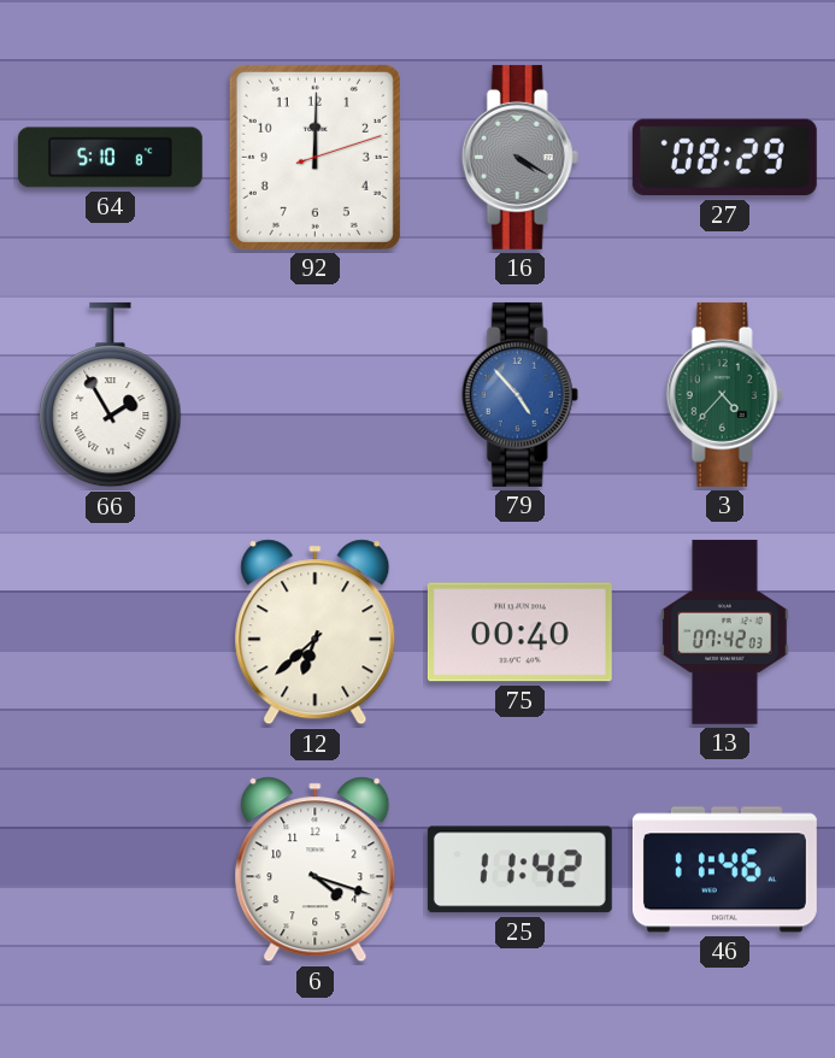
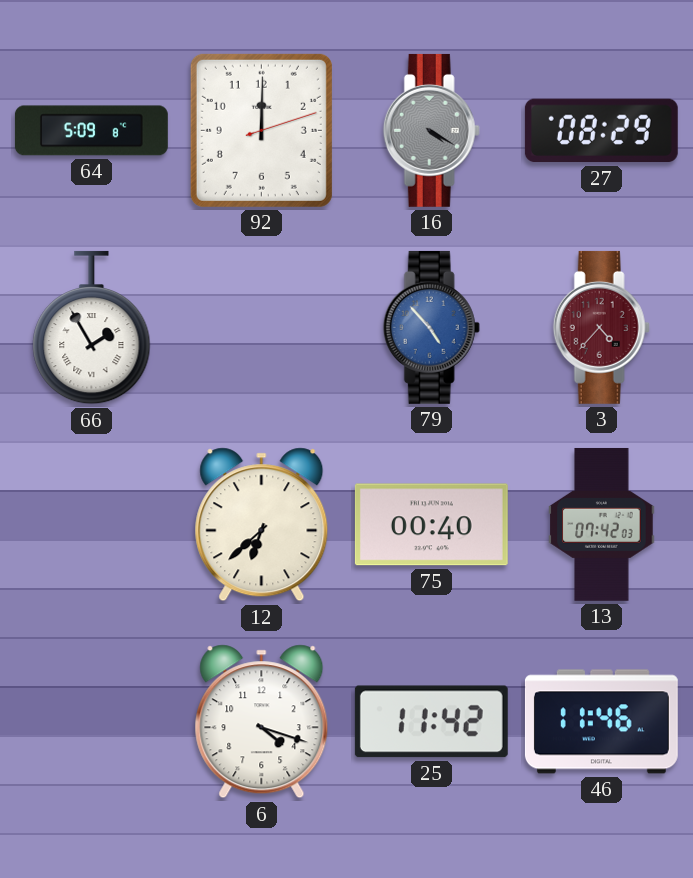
64: 5:10 -> 5:09
3 dial: green -> burgundy
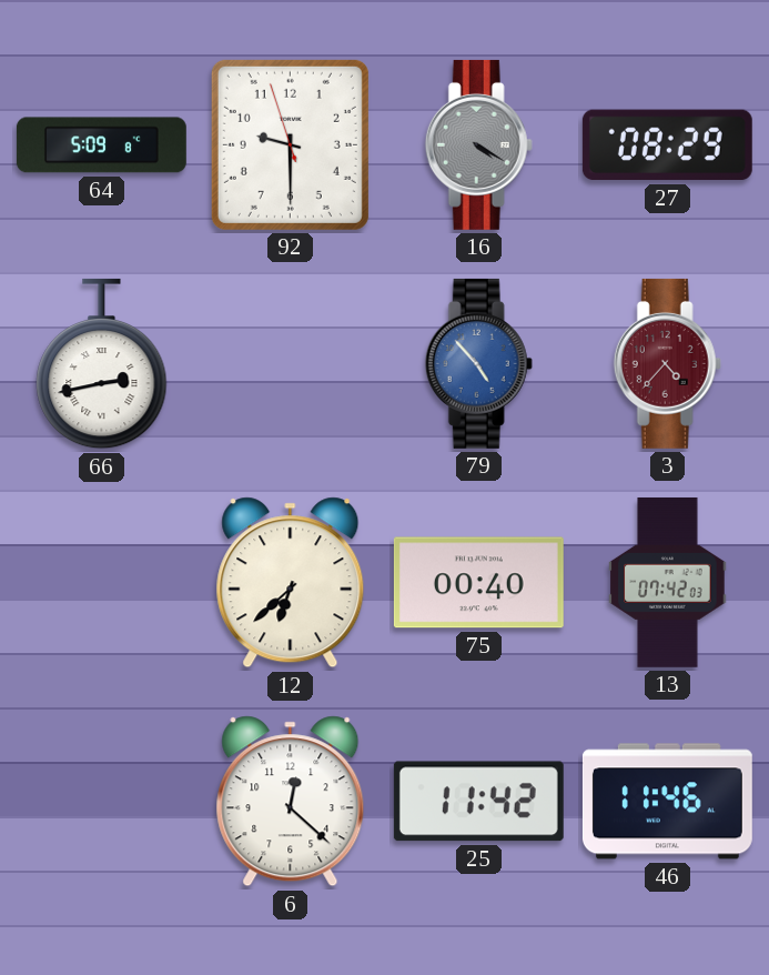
92: 12:00 -> 9:29
66: 1:55 -> 2:43
6: 4:18 -> 12:22
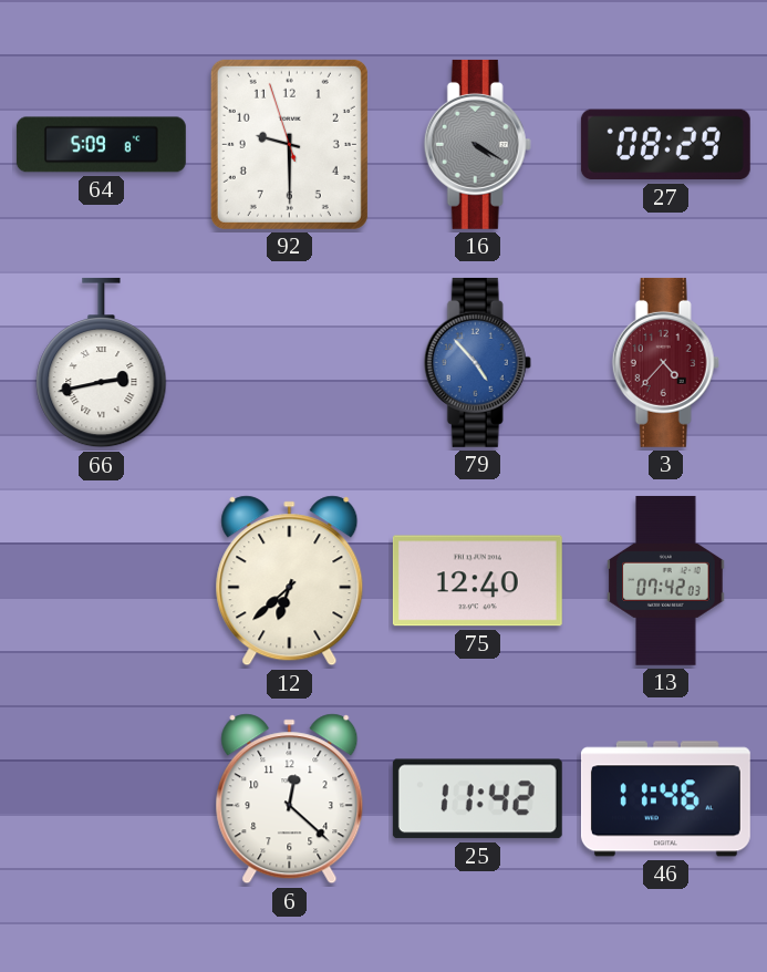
75: 00:40 -> 12:40
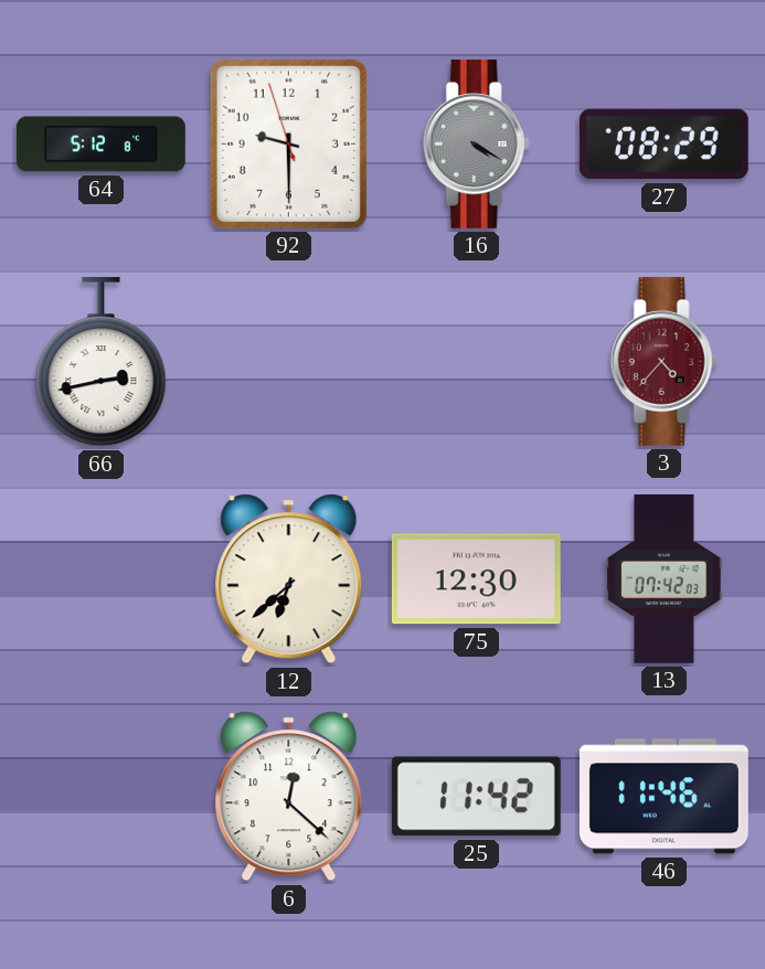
64: 5:09 -> 5:12
79: 4:53 -> none
75: 12:40 -> 12:30
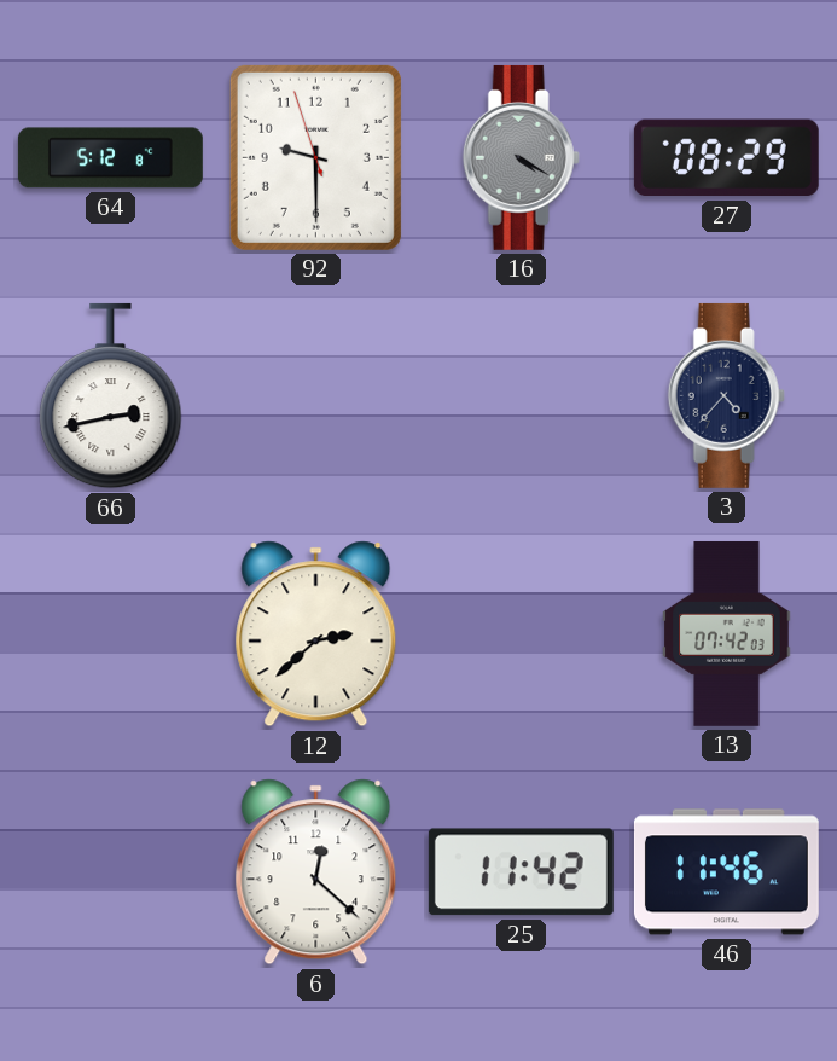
3 dial: burgundy -> navy
12: 6:38 -> 2:38
75: 12:30 -> none
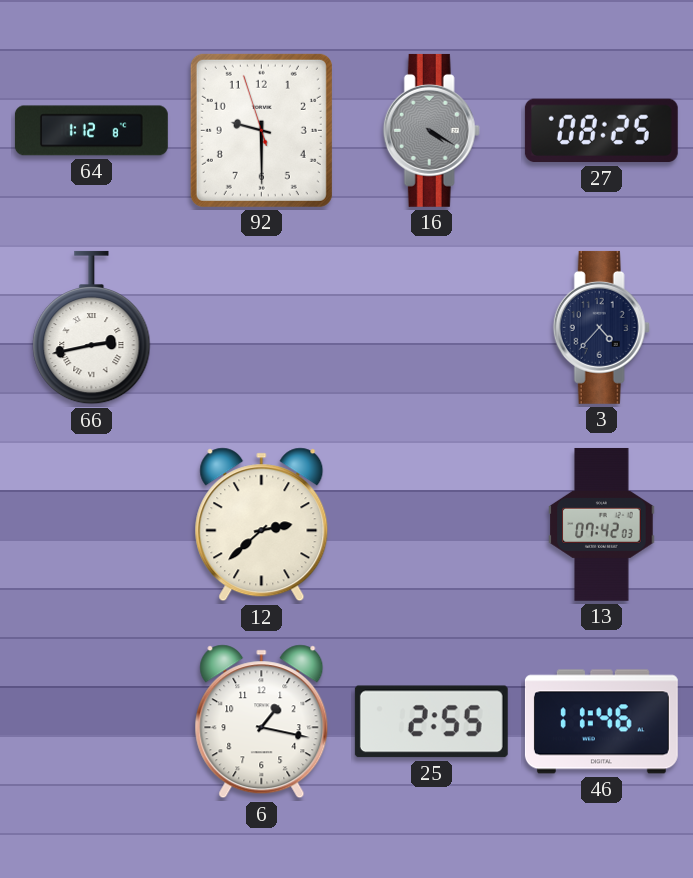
64: 5:12 -> 1:12
27: 08:29 -> 08:25
6: 12:22 -> 1:17
25: 11:42 -> 2:55
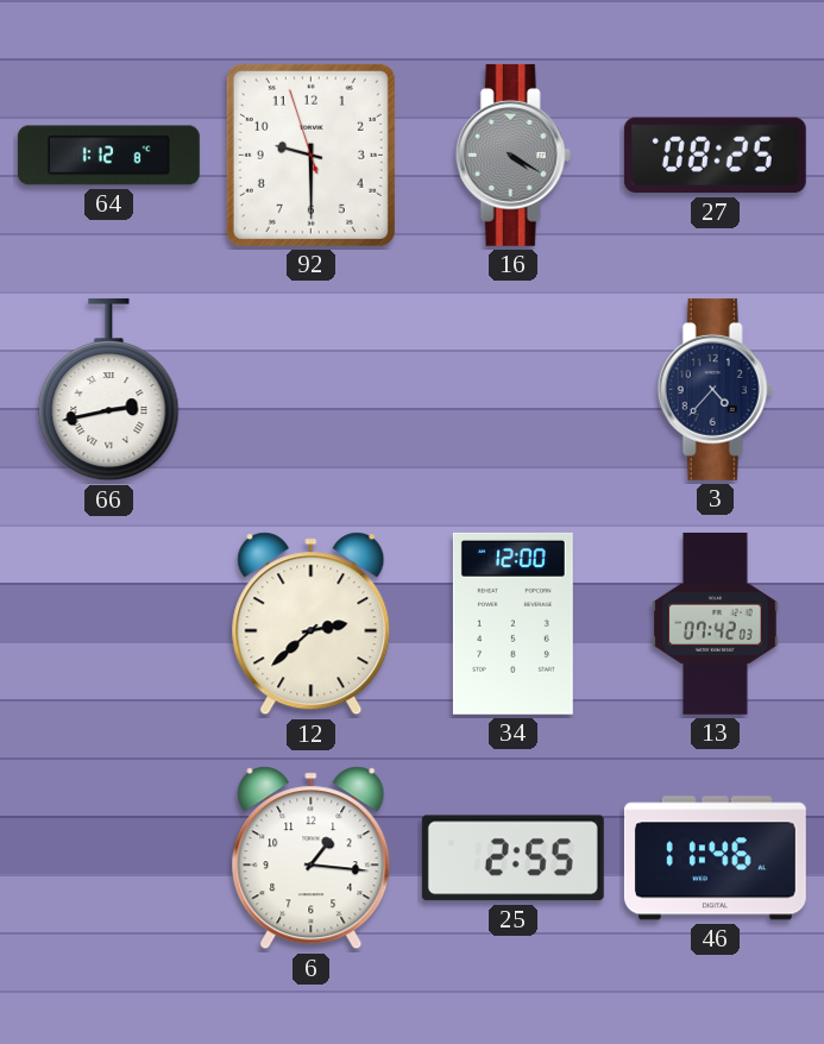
34: none -> 12:00
6: 1:17 -> 1:16
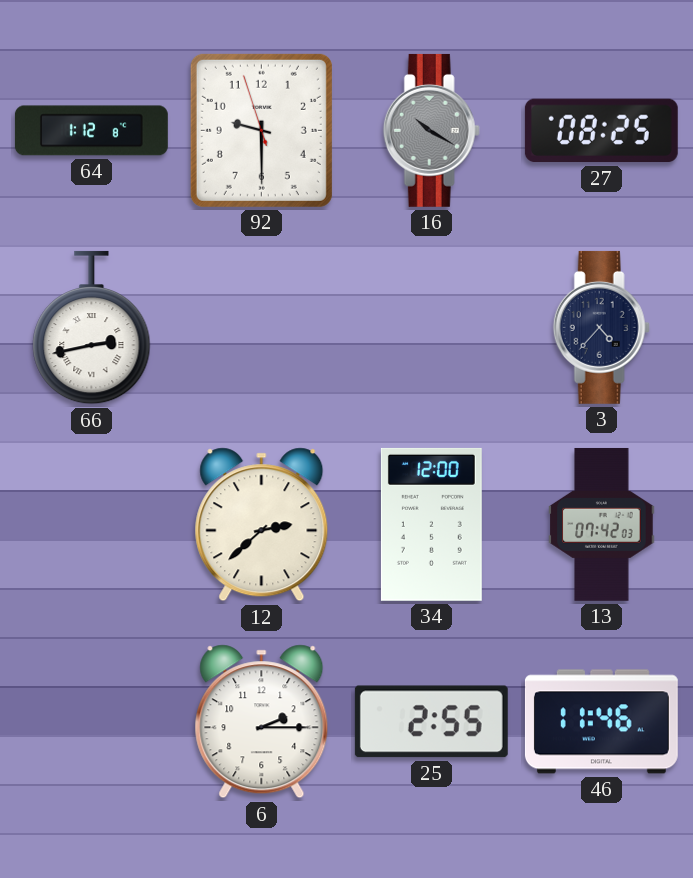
16: 4:20 -> 10:20
6: 1:16 -> 2:15
